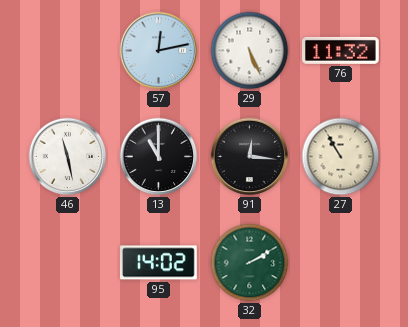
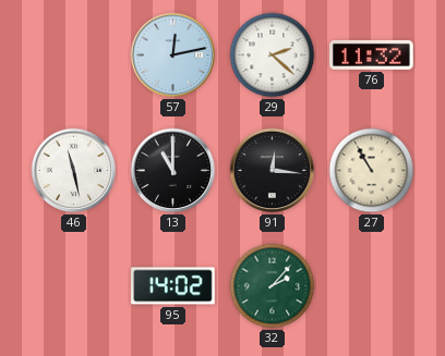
29: 5:26 -> 2:22
32: 2:10 -> 2:07
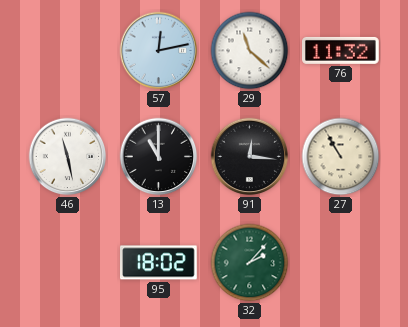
29: 2:22 -> 11:22
95: 14:02 -> 18:02
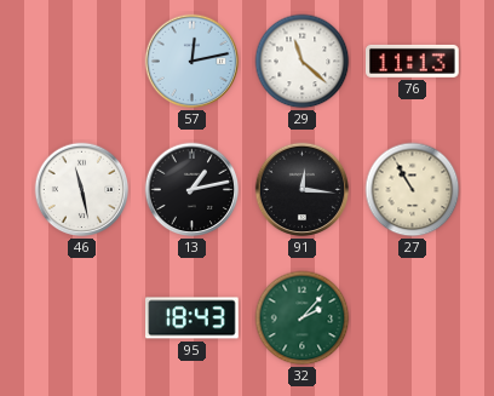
76: 11:32 -> 11:13
13: 11:00 -> 1:13
95: 18:02 -> 18:43
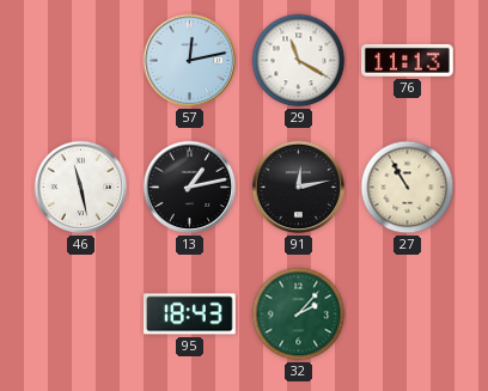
29: 11:22 -> 11:20
91: 12:16 -> 12:13
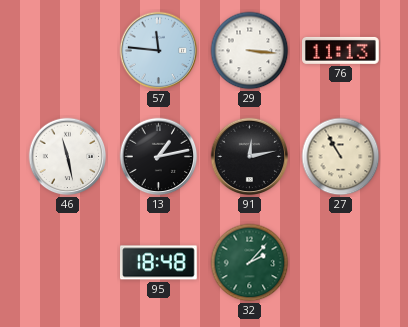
57: 12:13 -> 11:46
29: 11:20 -> 3:16
95: 18:43 -> 18:48
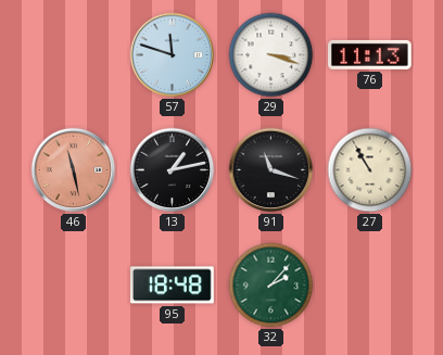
57: 11:46 -> 11:48
29: 3:16 -> 3:18
46 dial: white -> salmon
91: 12:13 -> 11:18
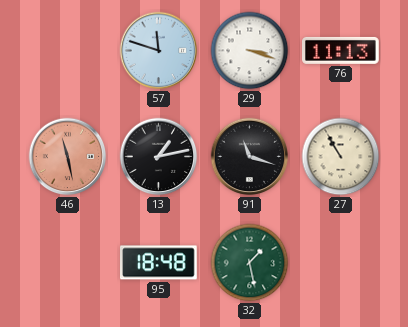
32: 2:07 -> 1:28
